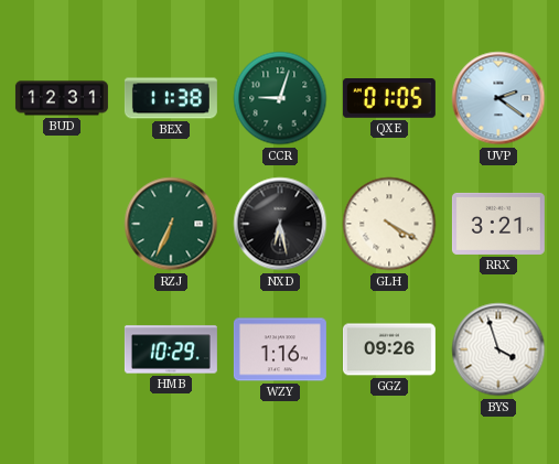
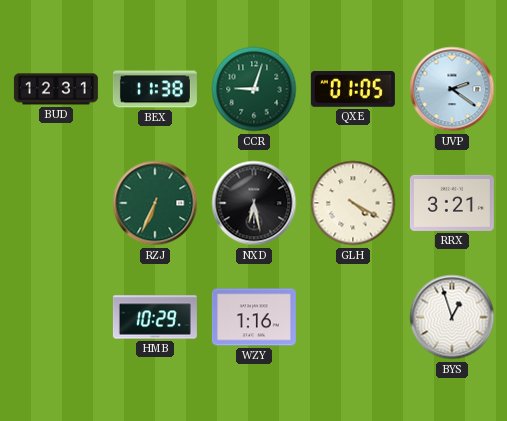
GGZ: 09:26 -> none
BYS: 3:57 -> 12:57
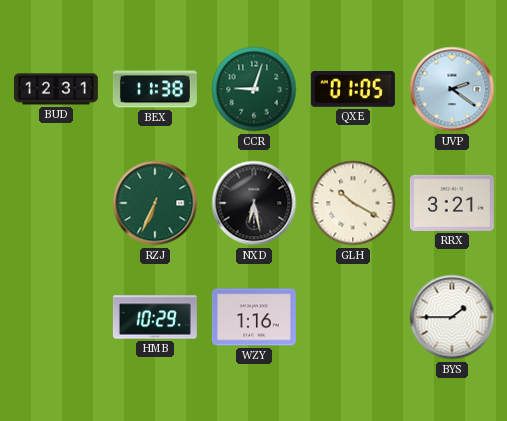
GLH: 4:20 -> 10:20
BYS: 12:57 -> 1:45
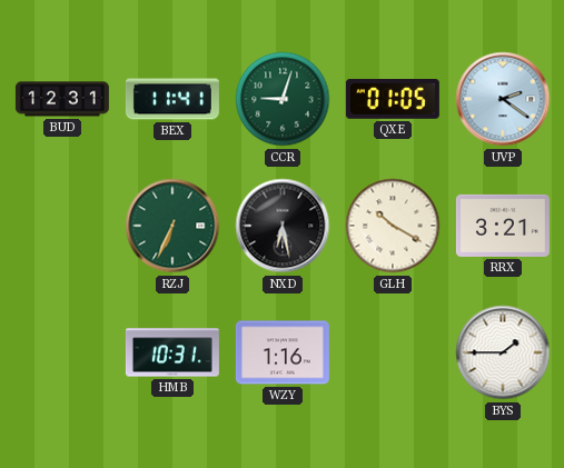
BEX: 11:38 -> 11:41
HMB: 10:29 -> 10:31
